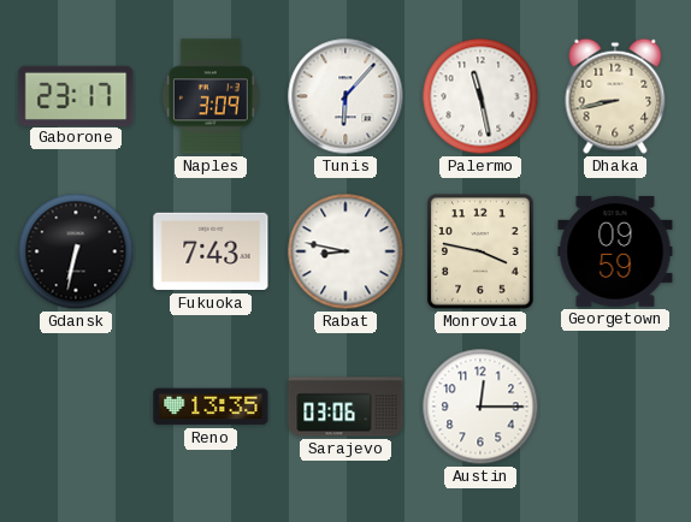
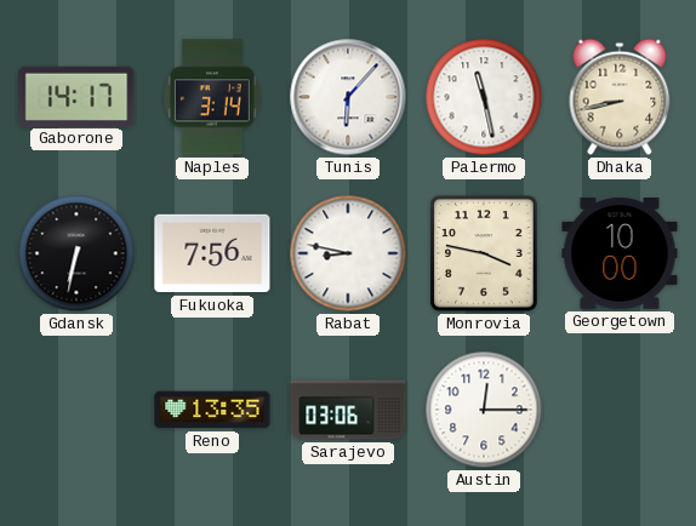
Gaborone: 23:17 -> 14:17
Naples: 3:09 -> 3:14
Fukuoka: 7:43 -> 7:56
Georgetown: 09:59 -> 10:00
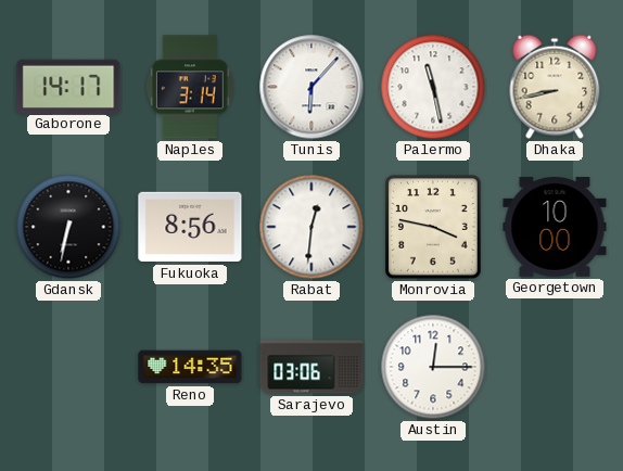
Fukuoka: 7:56 -> 8:56
Rabat: 8:47 -> 12:31
Reno: 13:35 -> 14:35
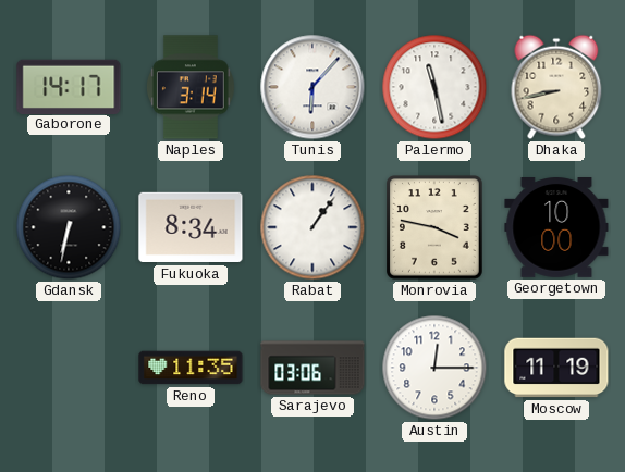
Fukuoka: 8:56 -> 8:34
Rabat: 12:31 -> 1:06
Reno: 14:35 -> 11:35
Moscow: none -> 11:19
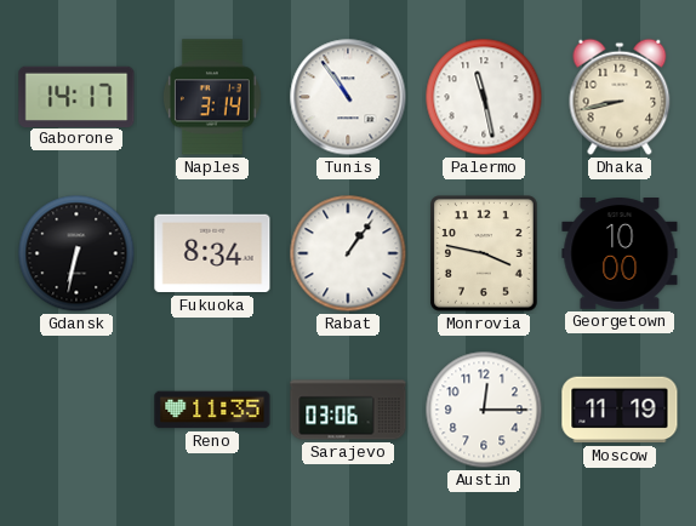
Tunis: 6:07 -> 10:54
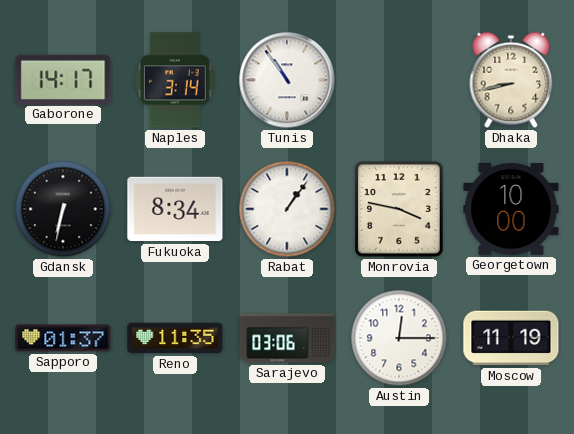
Palermo: 11:28 -> none
Sapporo: none -> 01:37
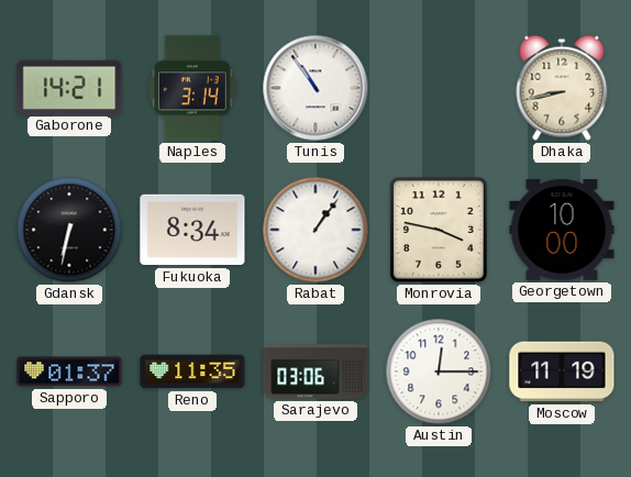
Gaborone: 14:17 -> 14:21
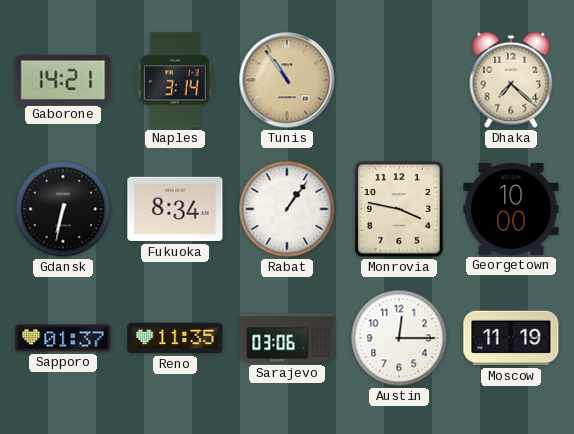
Tunis dial: white -> champagne
Dhaka: 8:43 -> 7:22
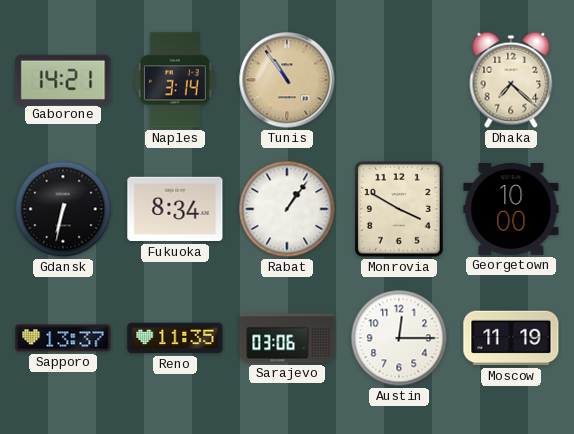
Monrovia: 3:47 -> 3:50
Sapporo: 01:37 -> 13:37
